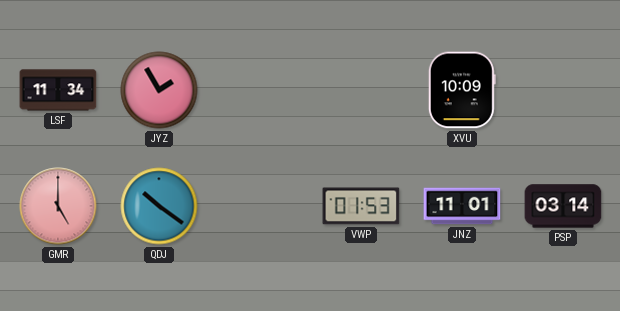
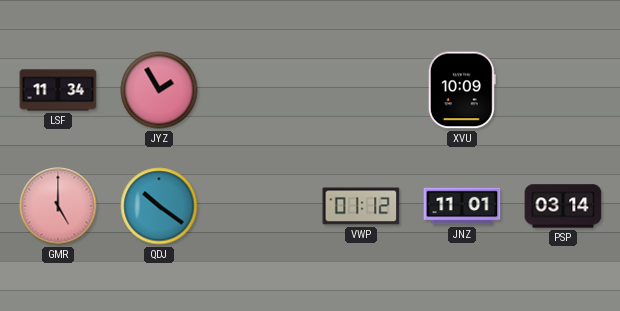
VWP: 01:53 -> 01:12
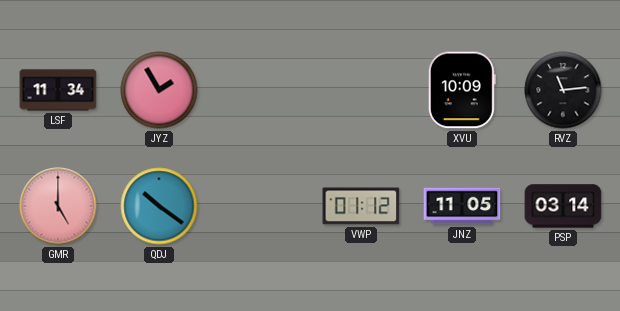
RVZ: none -> 11:14
JNZ: 11:01 -> 11:05
